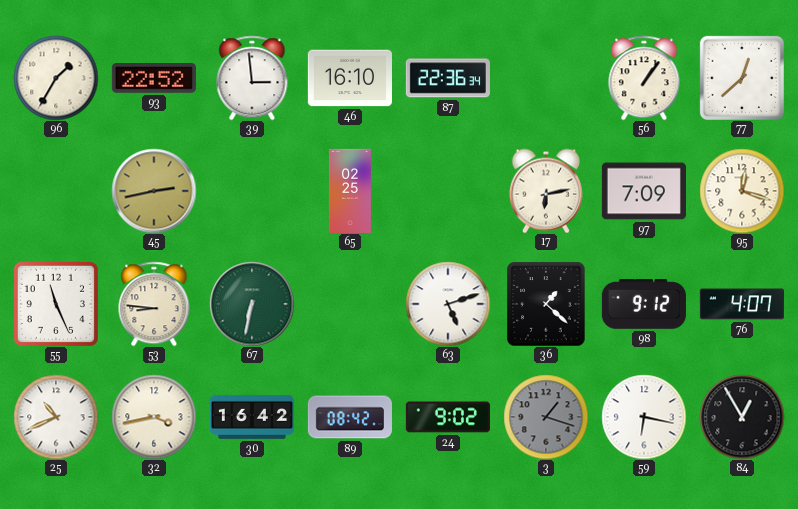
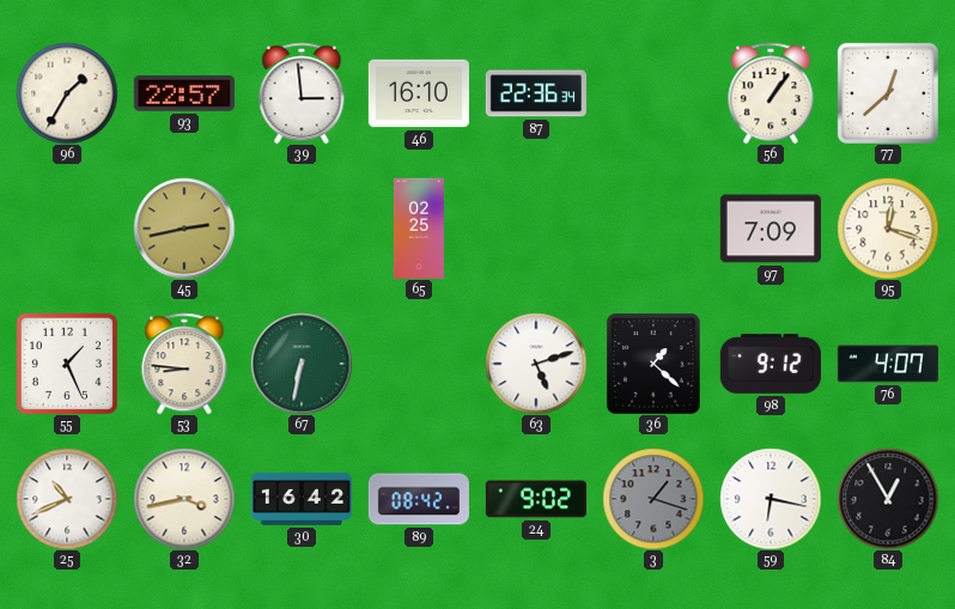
93: 22:52 -> 22:57
17: 6:13 -> none
55: 11:26 -> 1:26
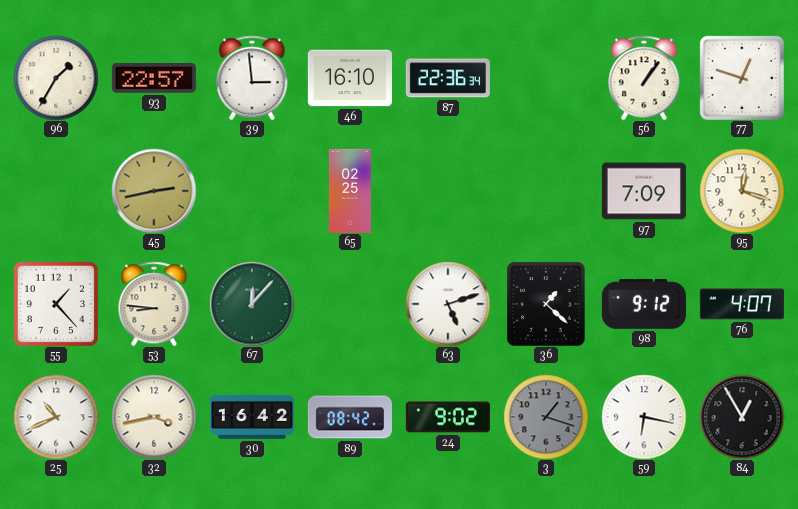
77: 12:38 -> 12:48
55: 1:26 -> 1:23
67: 6:32 -> 12:07
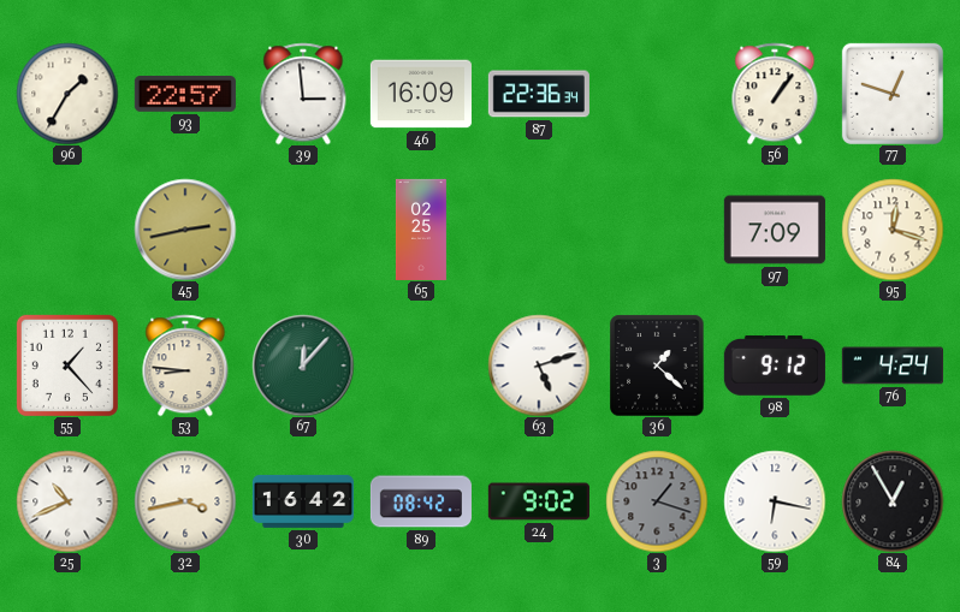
46: 16:10 -> 16:09
76: 4:07 -> 4:24
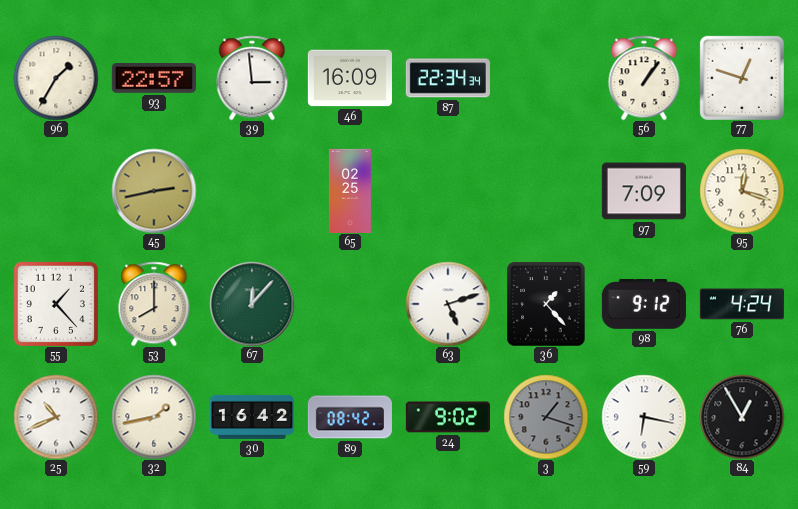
87: 22:36 -> 22:34
53: 8:46 -> 8:00
36: 1:22 -> 1:23
32: 3:43 -> 1:43
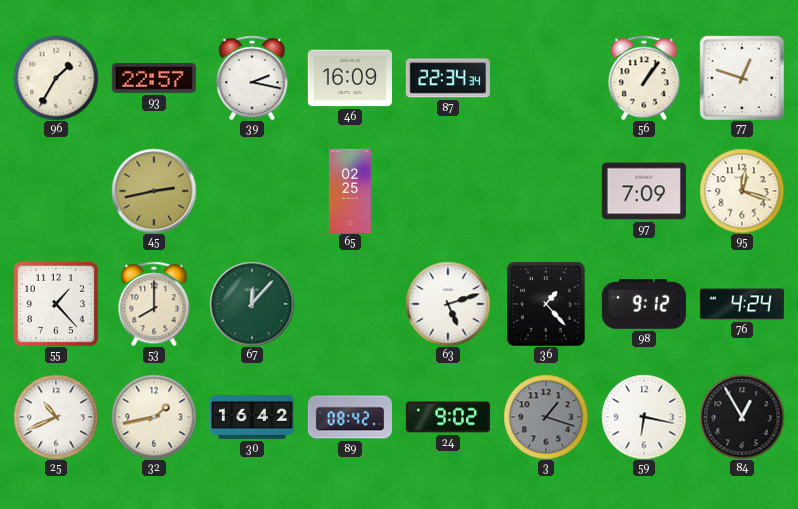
39: 2:59 -> 2:17
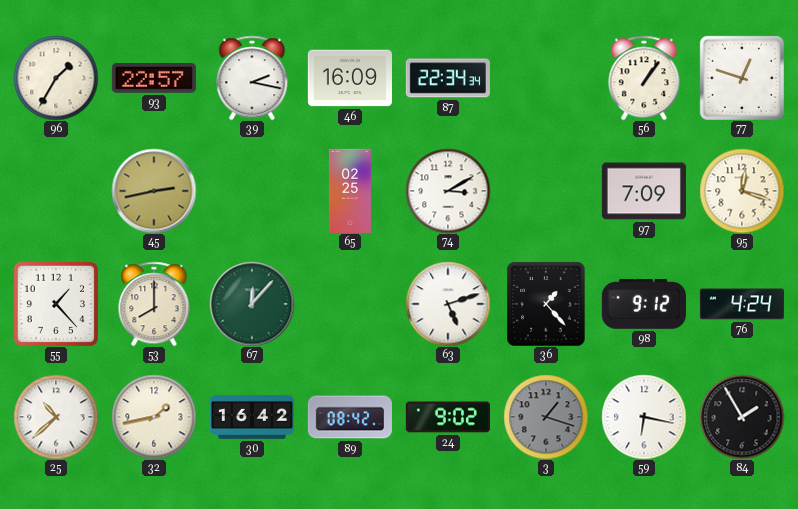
74: none -> 3:10
25: 10:41 -> 10:38
84: 12:55 -> 1:55
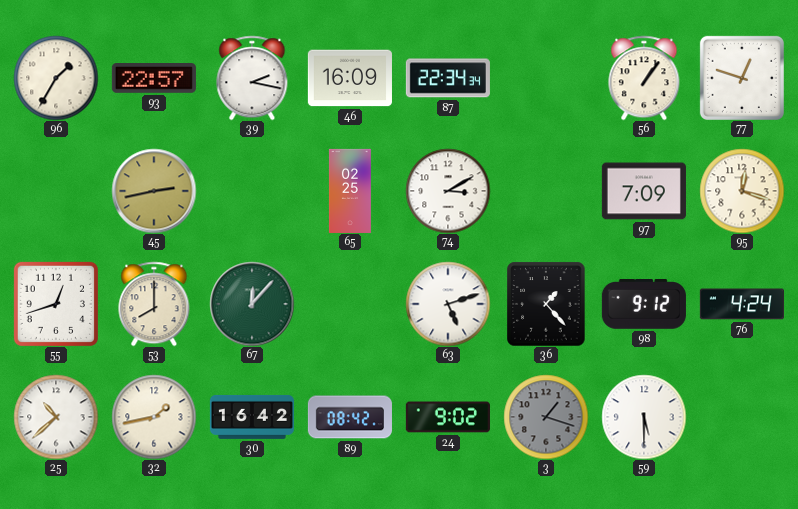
55: 1:23 -> 12:42
59: 6:17 -> 5:30
84: 1:55 -> none
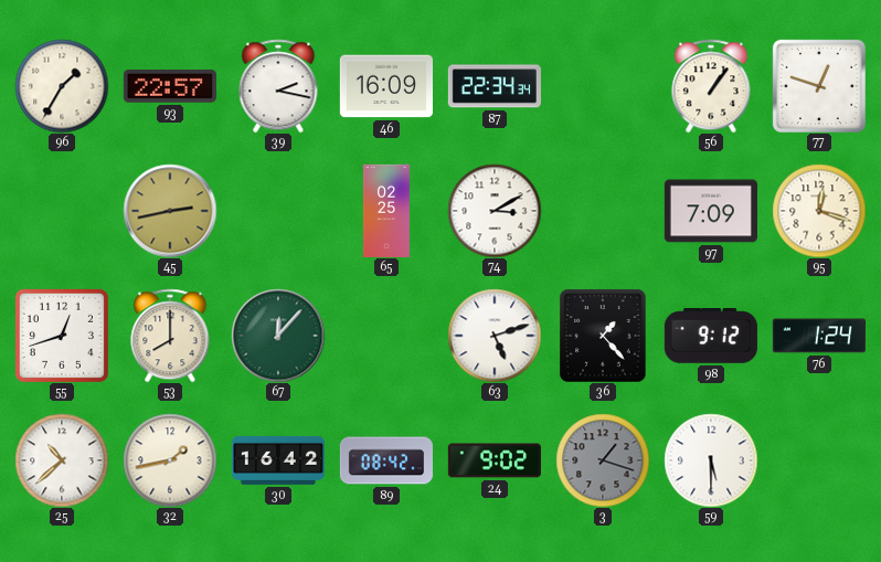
76: 4:24 -> 1:24
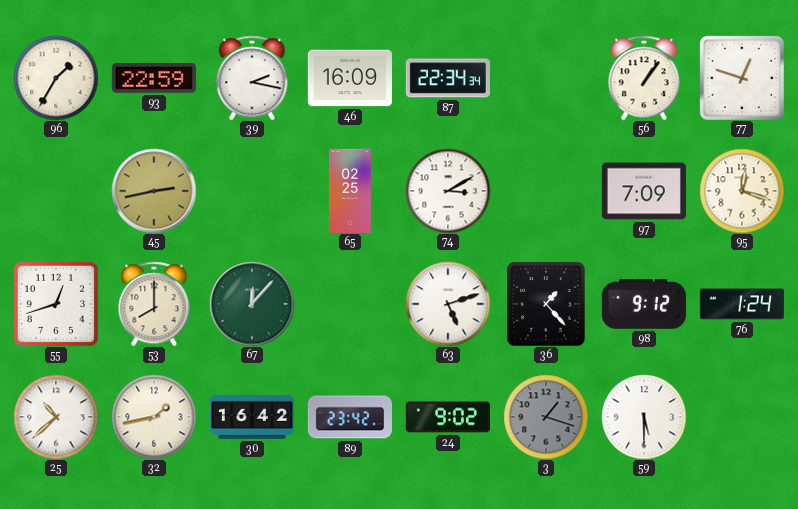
93: 22:57 -> 22:59
89: 08:42 -> 23:42
